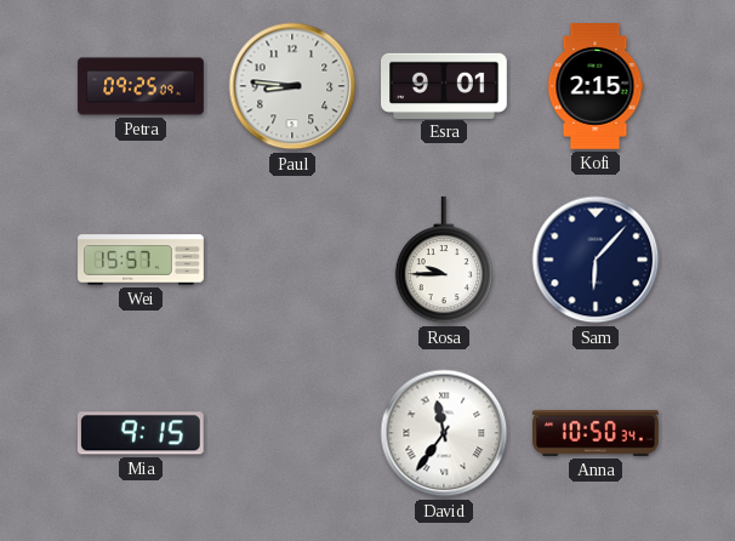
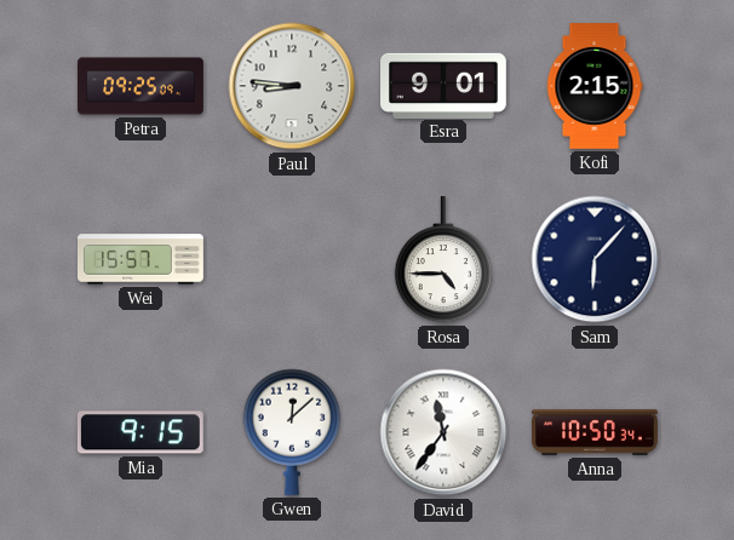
Rosa: 9:45 -> 4:45
Gwen: none -> 12:08
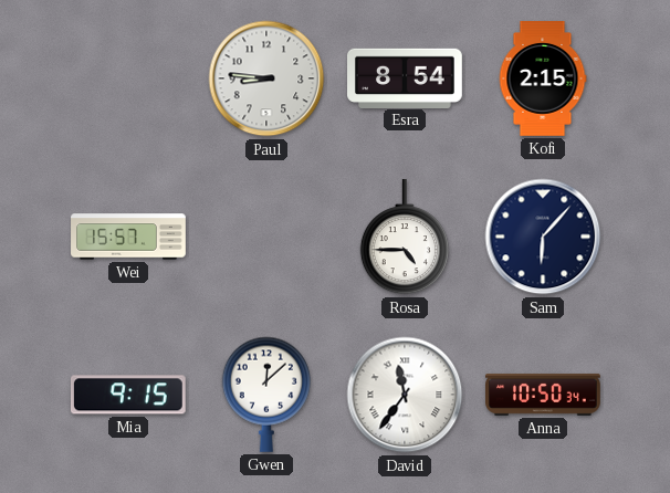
Petra: 09:25 -> none
Esra: 9:01 -> 8:54
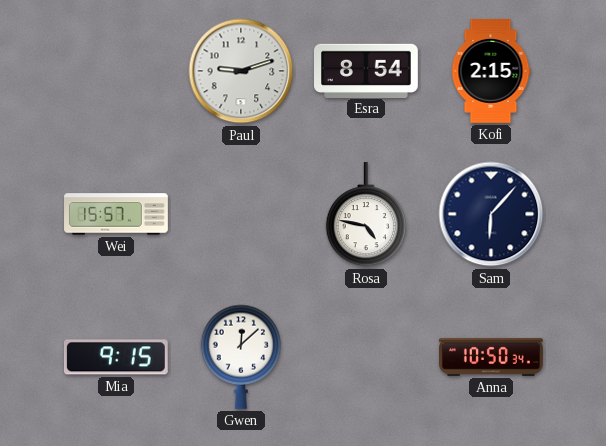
Paul: 8:46 -> 9:12
Rosa: 4:45 -> 4:47
David: 11:36 -> none
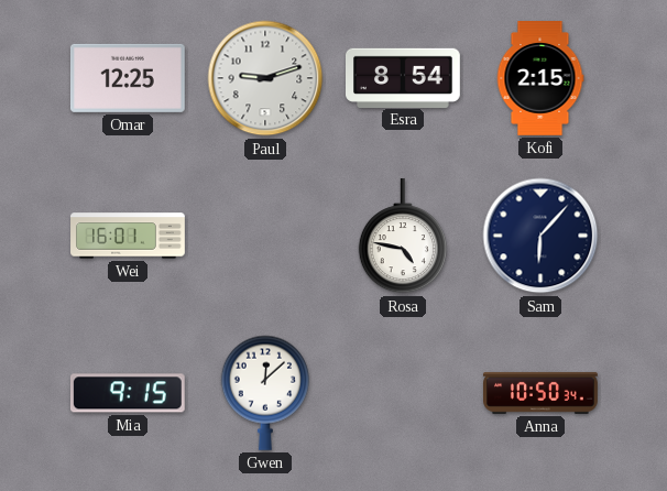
Omar: none -> 12:25
Wei: 15:57 -> 16:01
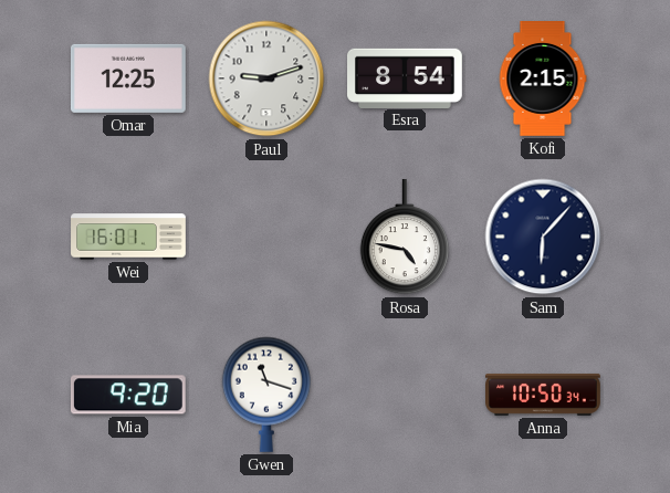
Mia: 9:15 -> 9:20
Gwen: 12:08 -> 11:18
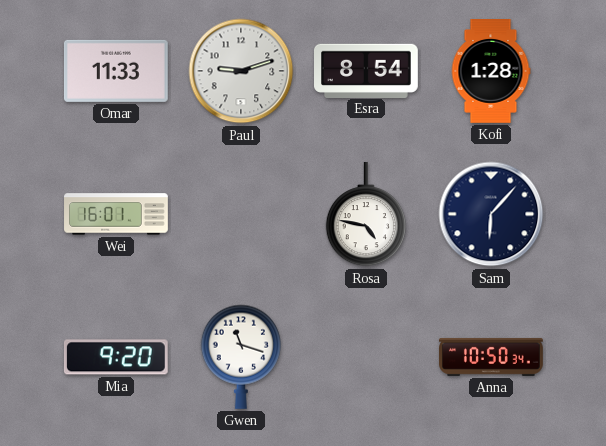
Omar: 12:25 -> 11:33
Kofi: 2:15 -> 1:28
